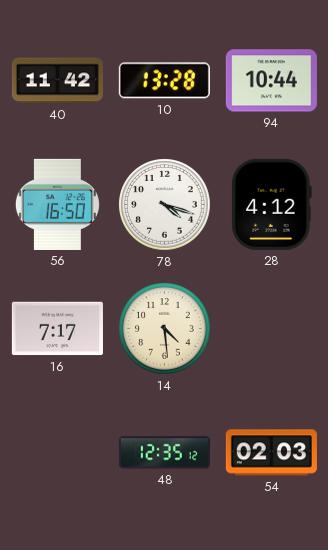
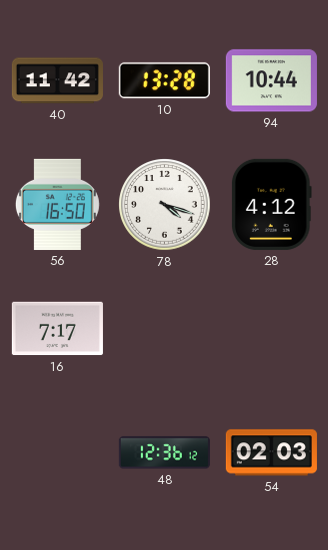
14: 4:29 -> none
48: 12:35 -> 12:36
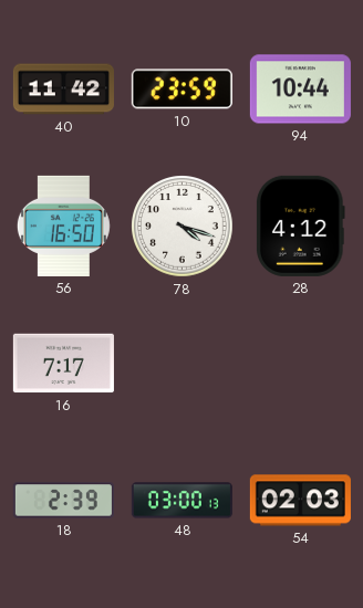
10: 13:28 -> 23:59
18: none -> 2:39
48: 12:36 -> 03:00
